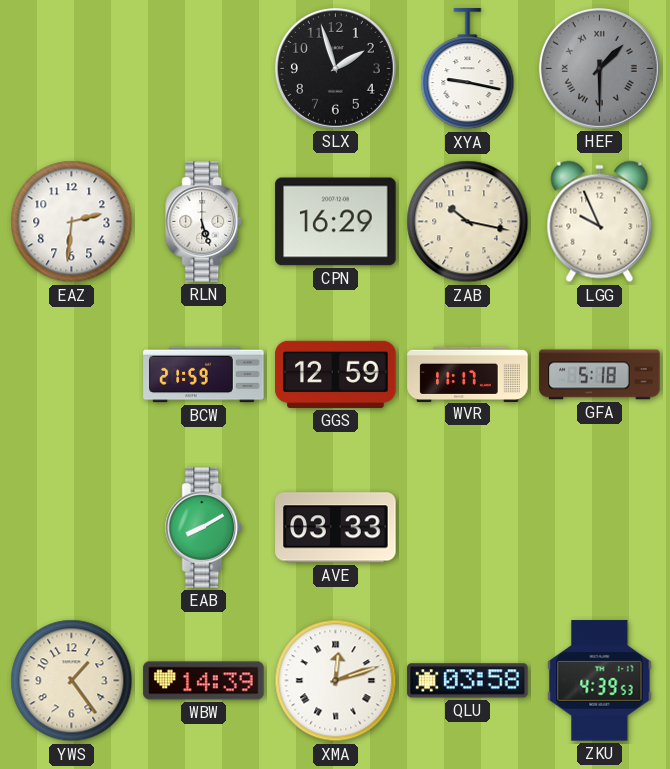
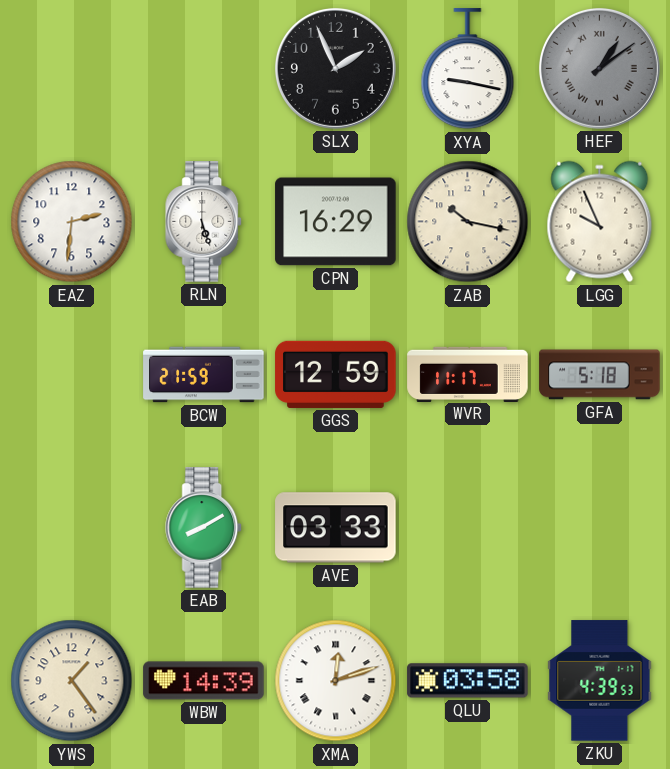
SLX: 1:57 -> 1:56
HEF: 1:30 -> 1:09
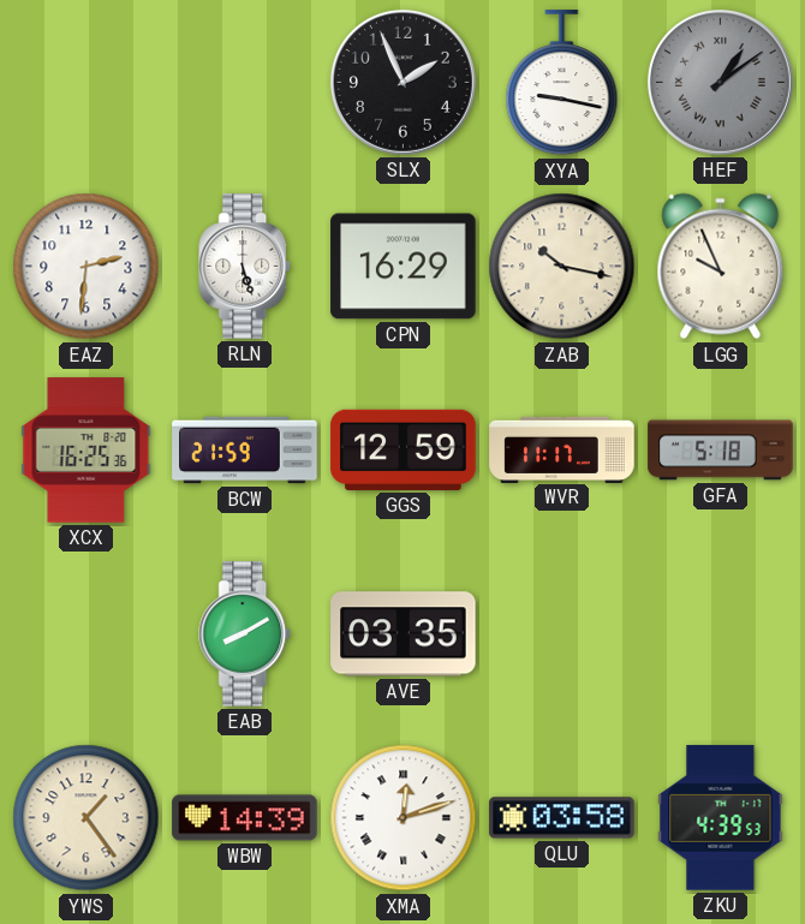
XCX: none -> 16:25
AVE: 03:33 -> 03:35
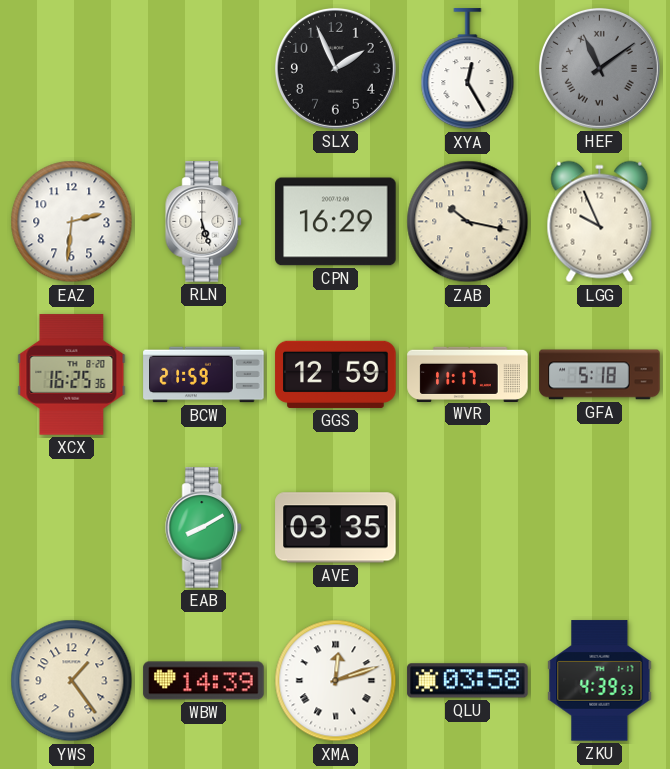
XYA: 9:17 -> 12:25
HEF: 1:09 -> 11:09
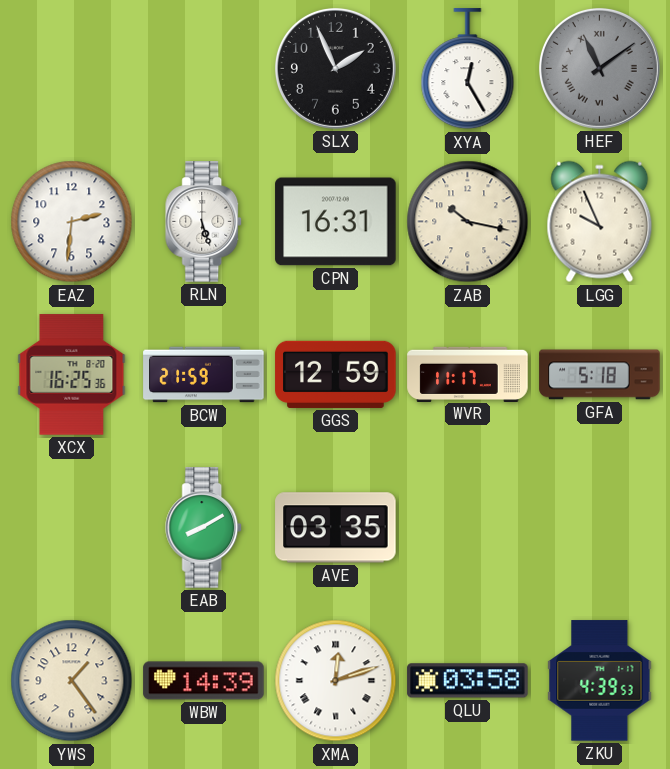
CPN: 16:29 -> 16:31
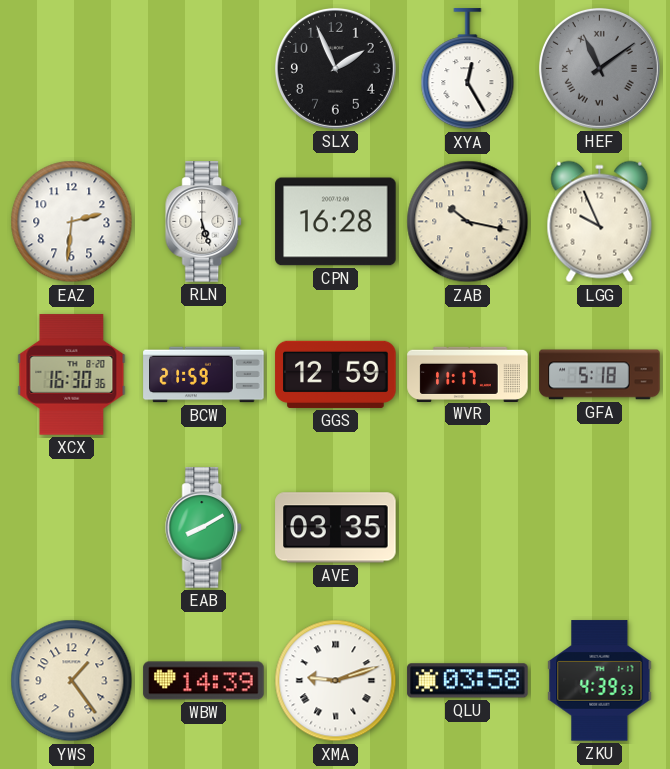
CPN: 16:31 -> 16:28
XCX: 16:25 -> 16:30
XMA: 12:12 -> 9:12
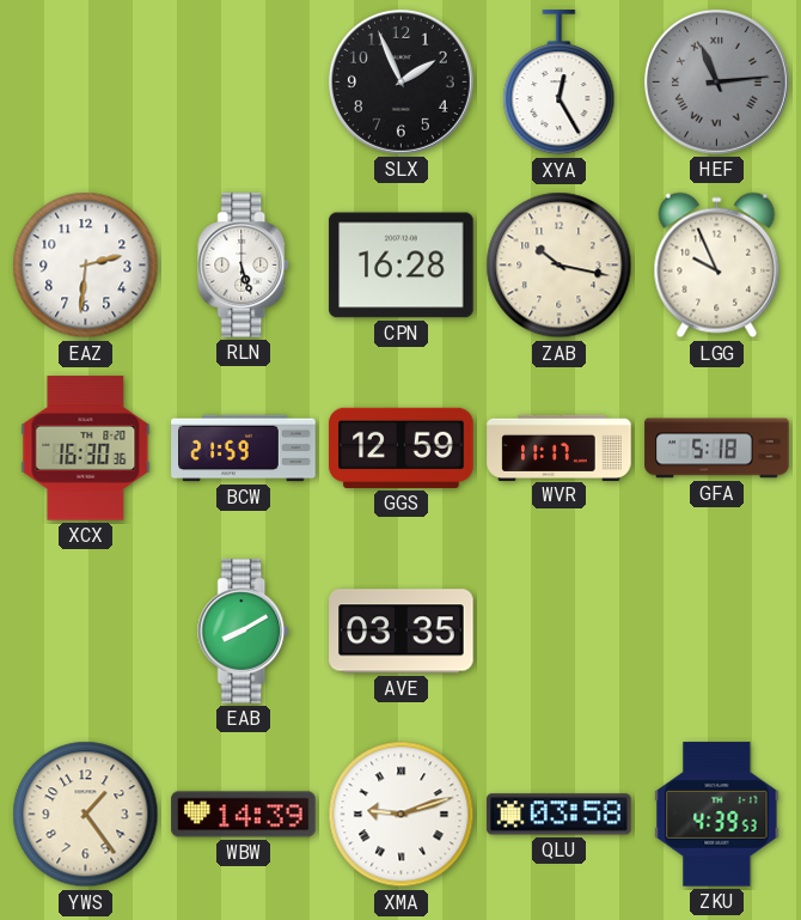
HEF: 11:09 -> 11:14
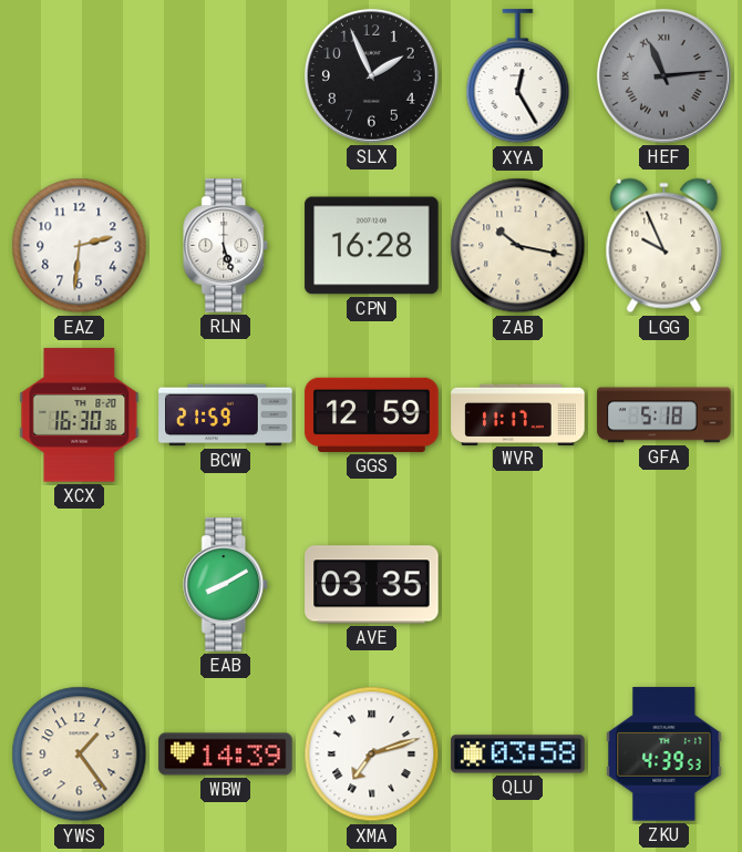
XMA: 9:12 -> 7:12
